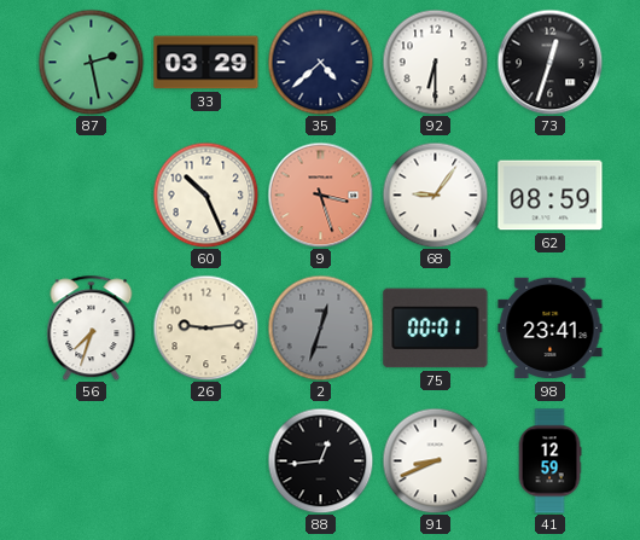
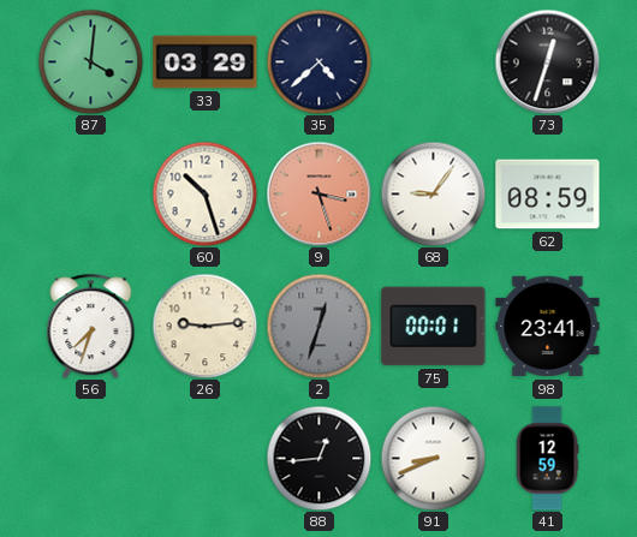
87: 2:28 -> 4:01
92: 6:30 -> none
60: 10:26 -> 10:27
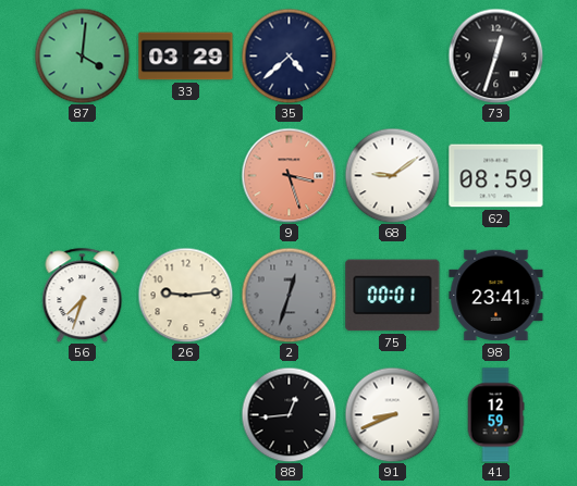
60: 10:27 -> none
68: 9:06 -> 9:09
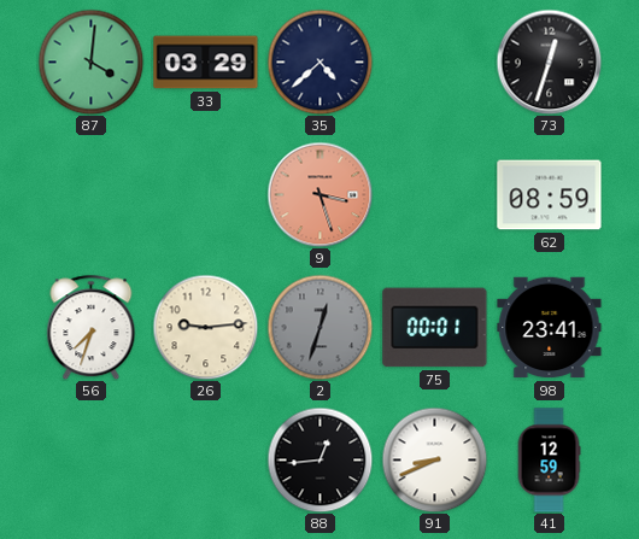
68: 9:09 -> none
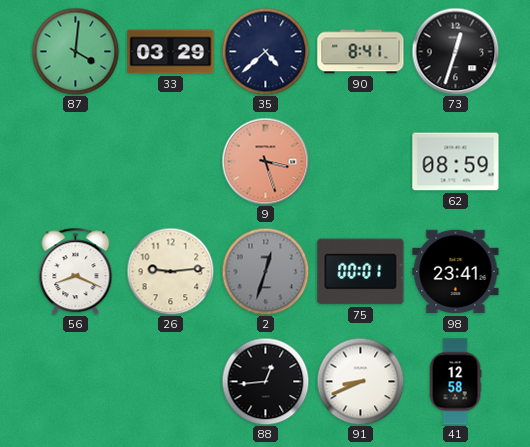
90: none -> 8:41
56: 7:33 -> 8:19
41: 12:59 -> 12:58
